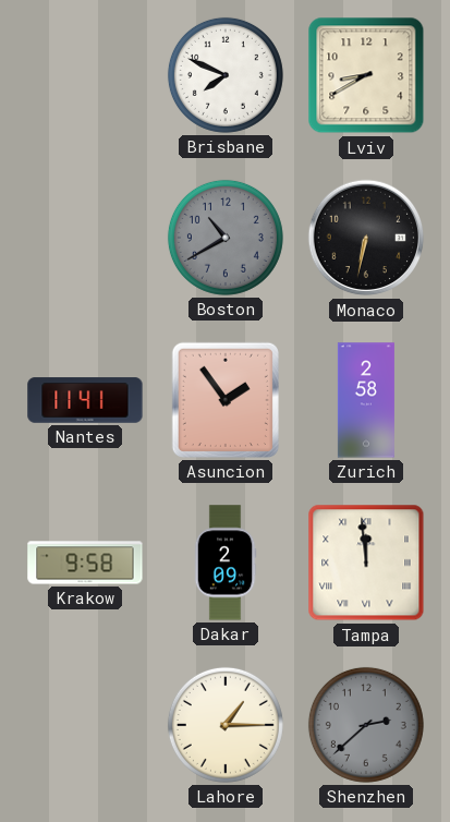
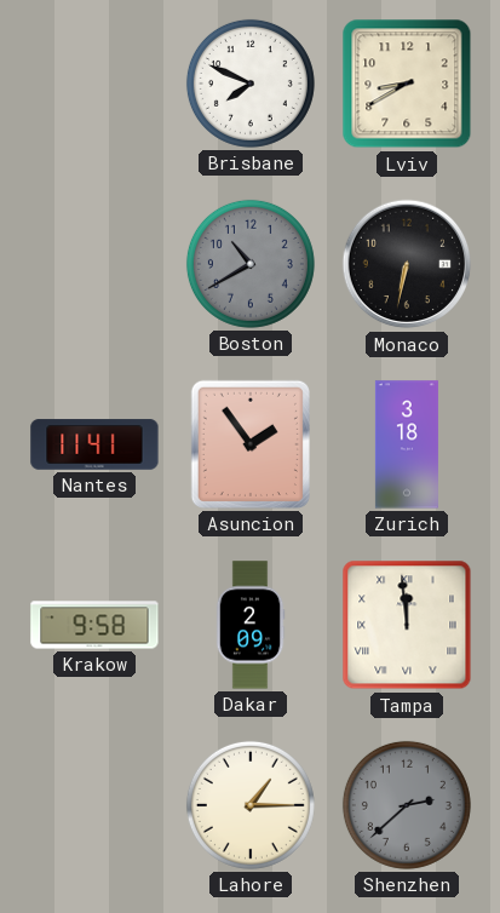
Zurich: 2:58 -> 3:18
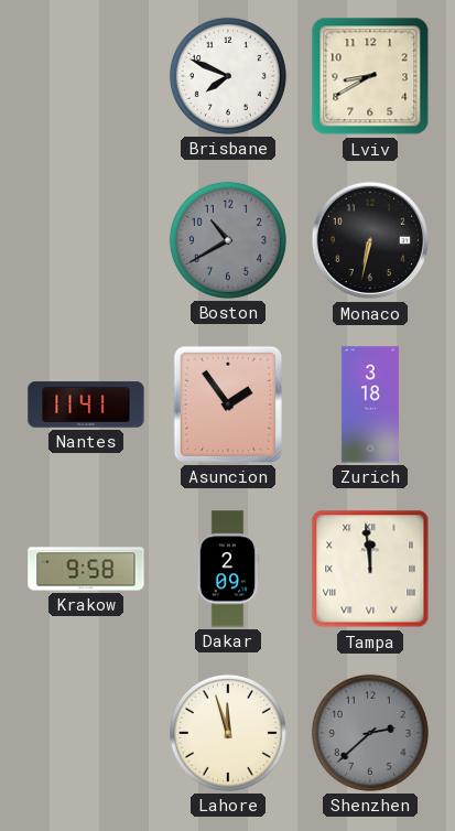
Lahore: 1:15 -> 11:57
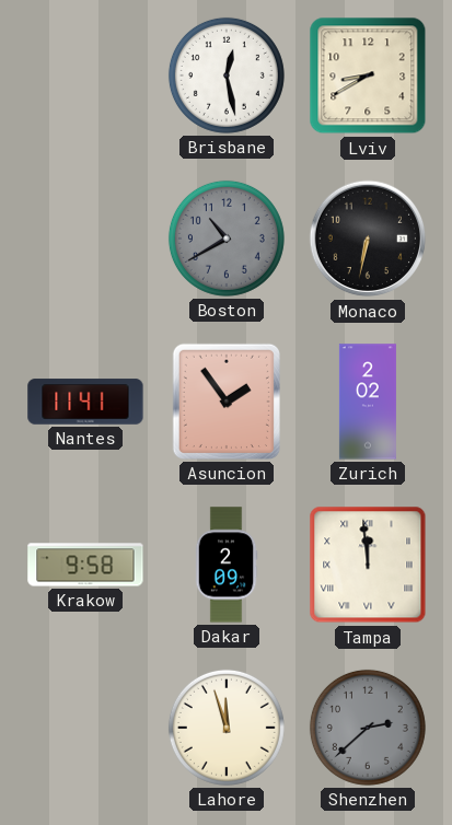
Brisbane: 7:49 -> 12:28
Zurich: 3:18 -> 2:02
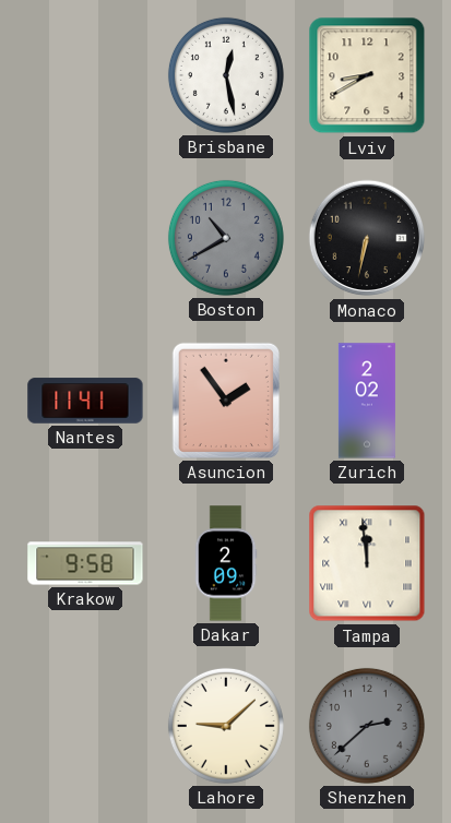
Lahore: 11:57 -> 9:08
